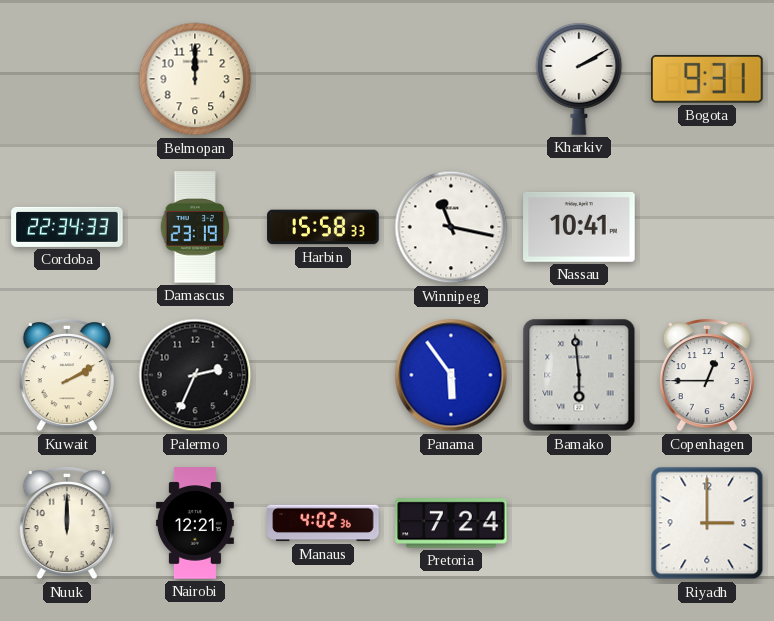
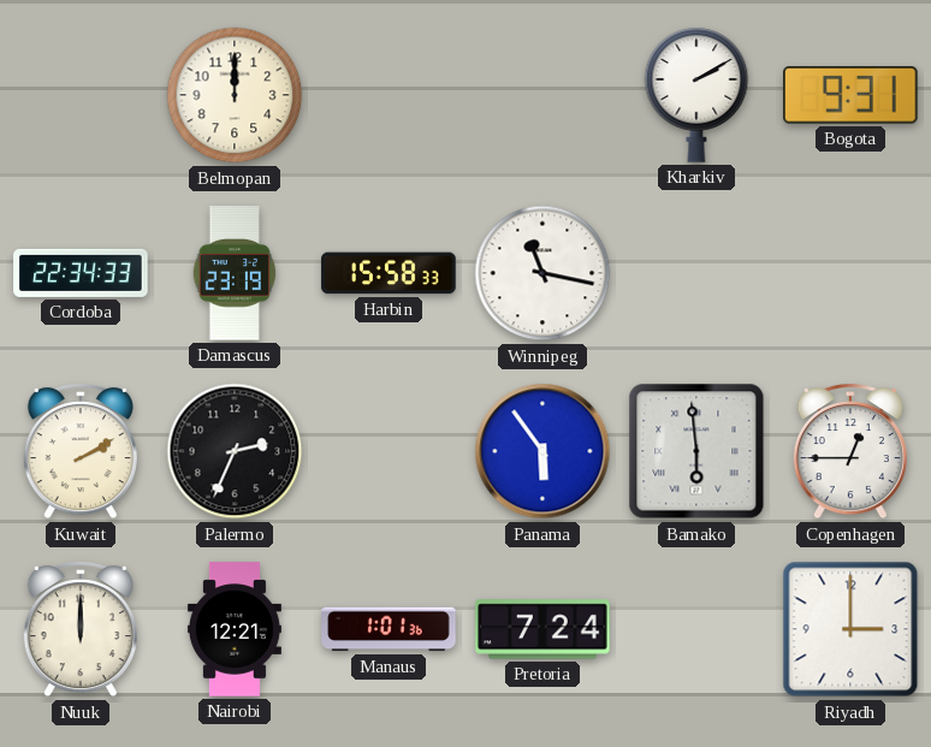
Nassau: 10:41 -> none
Manaus: 4:02 -> 1:01
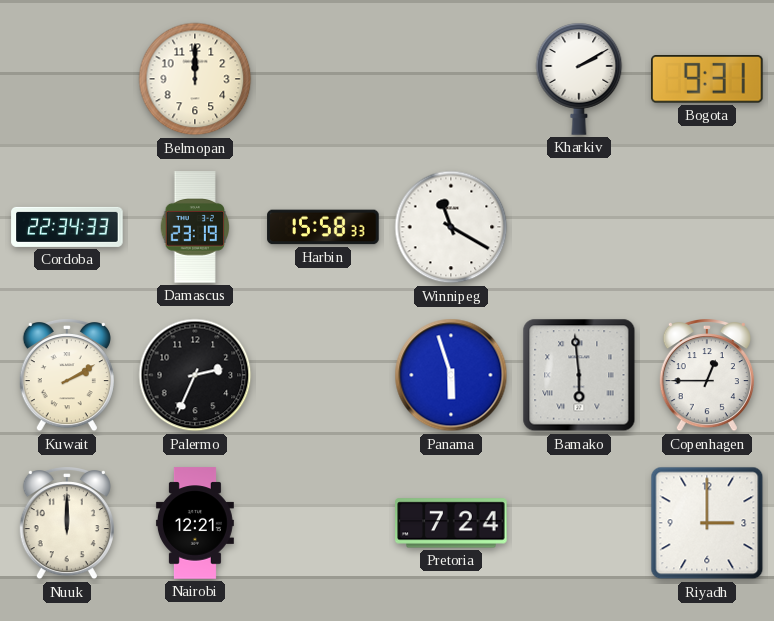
Winnipeg: 11:17 -> 11:20
Panama: 5:54 -> 5:57
Manaus: 1:01 -> none
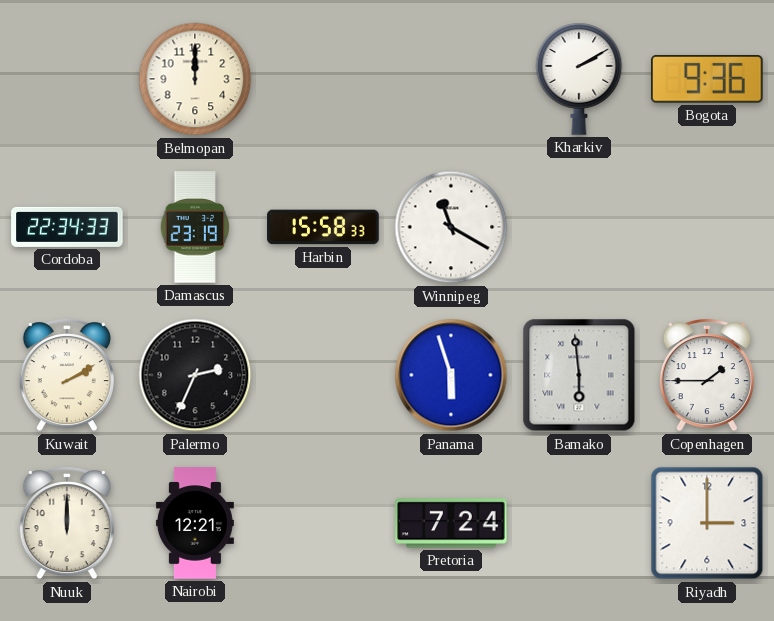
Bogota: 9:31 -> 9:36
Copenhagen: 12:45 -> 1:45
